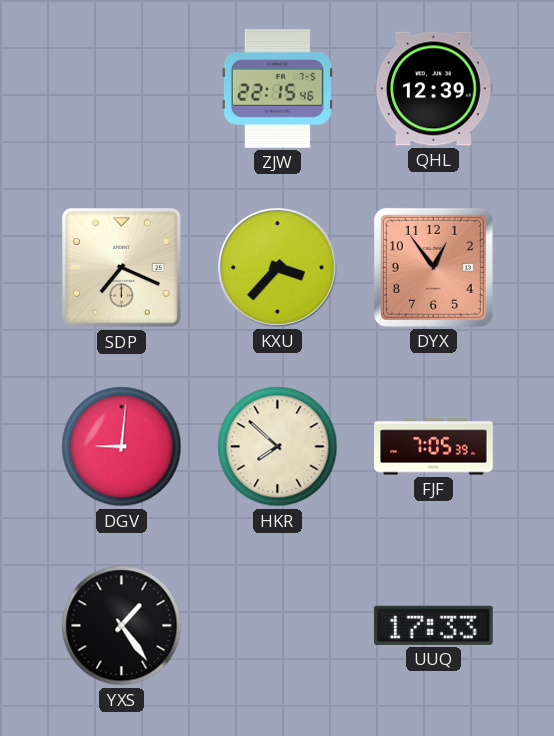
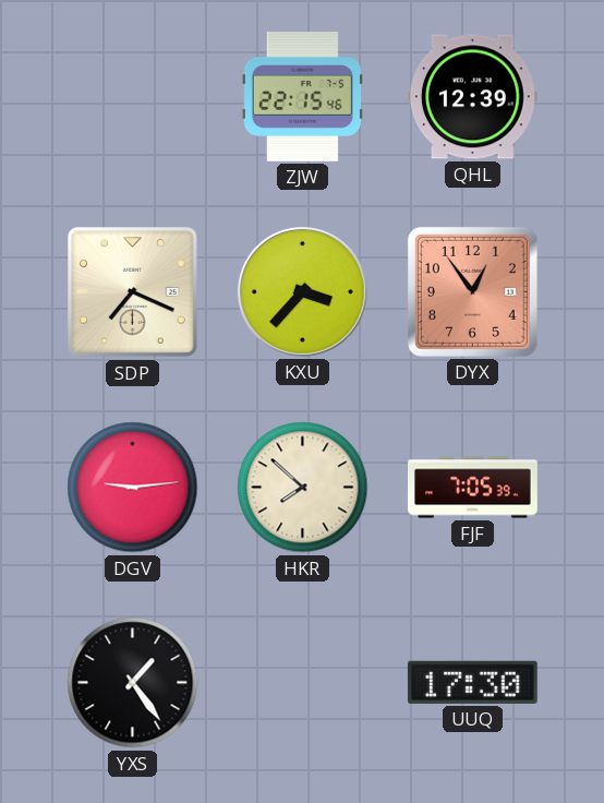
DGV: 9:01 -> 9:14
UUQ: 17:33 -> 17:30
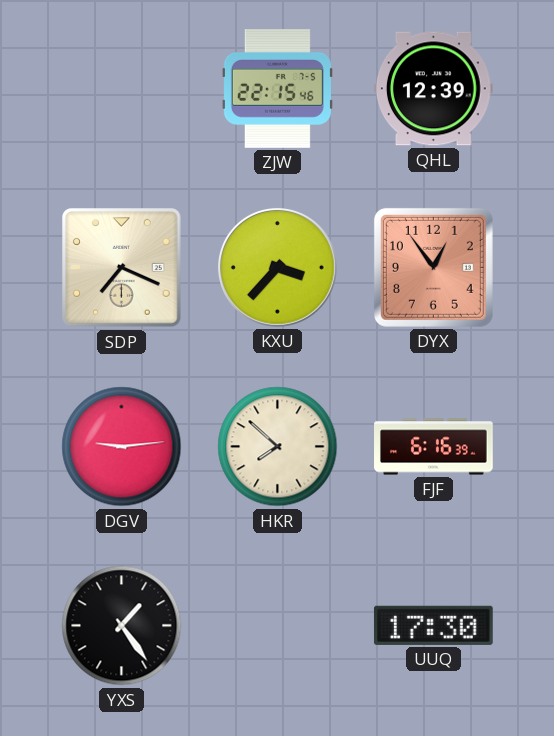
FJF: 7:05 -> 6:16
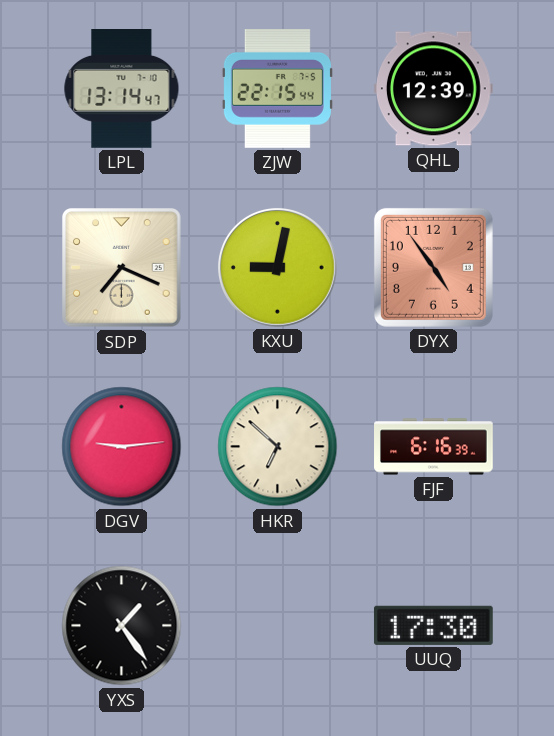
LPL: none -> 13:14
ZJW: 22:15:46 -> 22:15:44
KXU: 3:37 -> 9:02
DYX: 12:54 -> 4:54
HKR: 7:52 -> 6:52
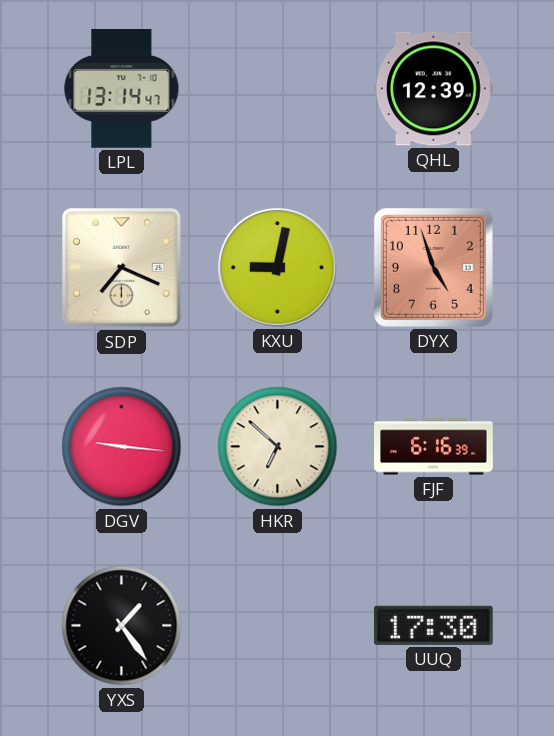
ZJW: 22:15 -> none
DYX: 4:54 -> 4:57
DGV: 9:14 -> 9:16
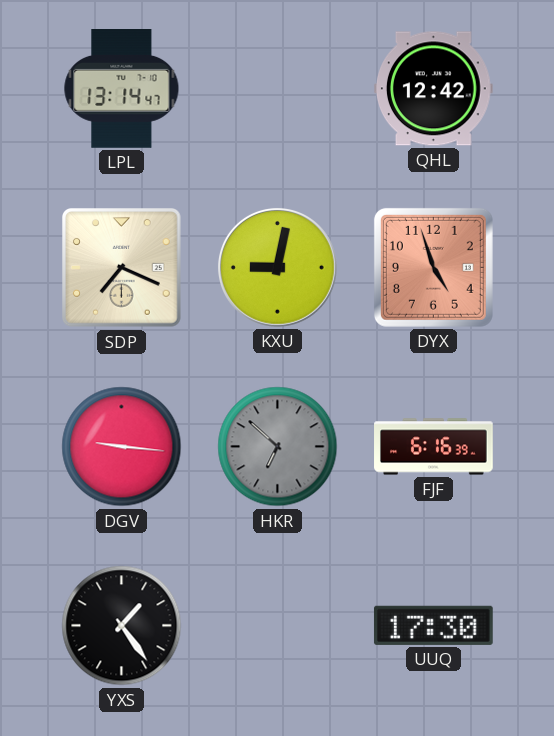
QHL: 12:39 -> 12:42
HKR dial: cream -> grey
